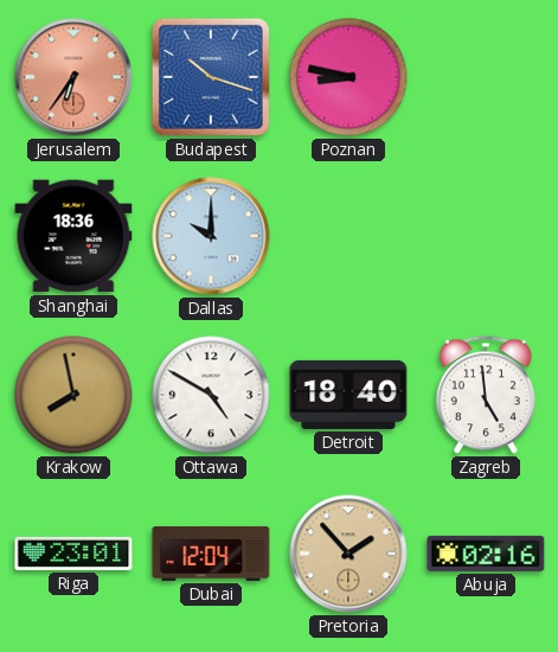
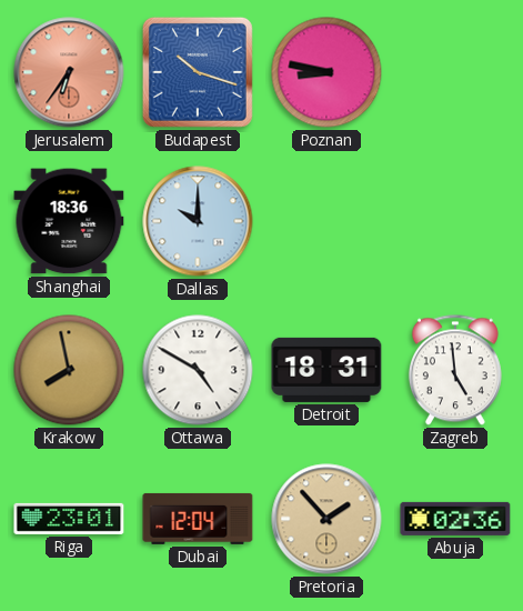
Detroit: 18:40 -> 18:31
Abuja: 02:16 -> 02:36
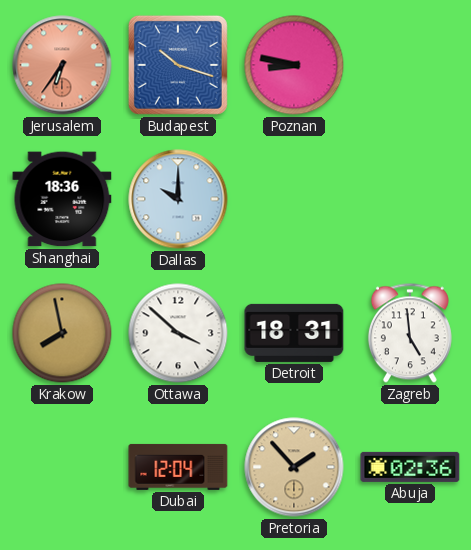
Ottawa: 4:50 -> 3:52
Riga: 23:01 -> none
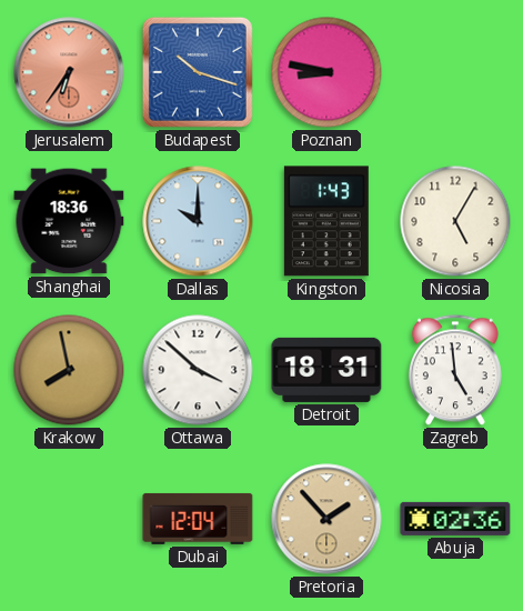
Kingston: none -> 1:43
Nicosia: none -> 5:05
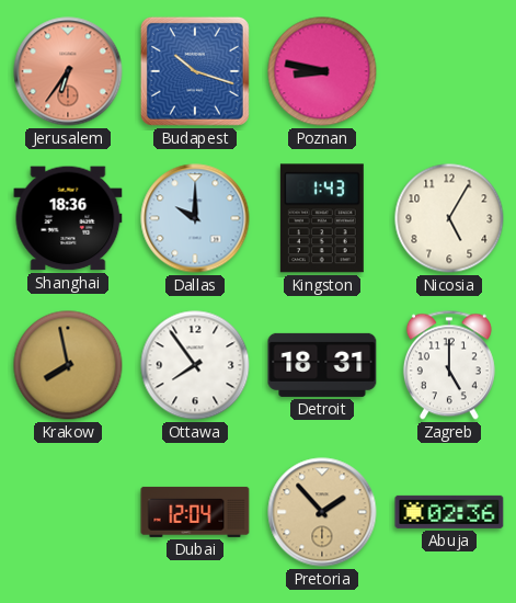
Ottawa: 3:52 -> 7:54
Zagreb: 4:59 -> 5:00
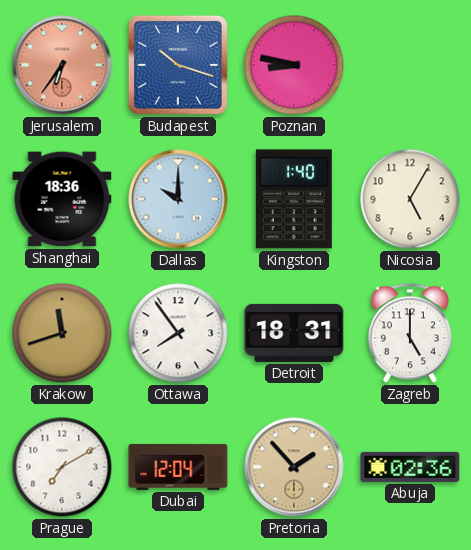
Kingston: 1:43 -> 1:40
Krakow: 7:58 -> 11:42
Prague: none -> 7:10
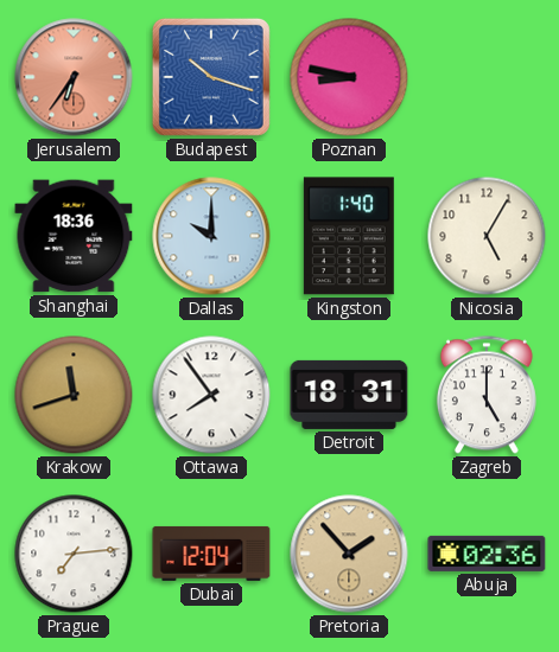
Prague: 7:10 -> 7:14
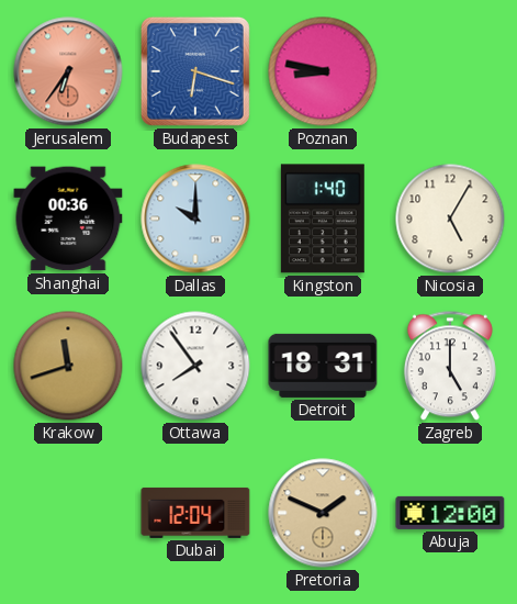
Budapest: 10:18 -> 6:18
Shanghai: 18:36 -> 00:36
Prague: 7:14 -> none
Pretoria: 1:53 -> 1:49
Abuja: 02:36 -> 12:00
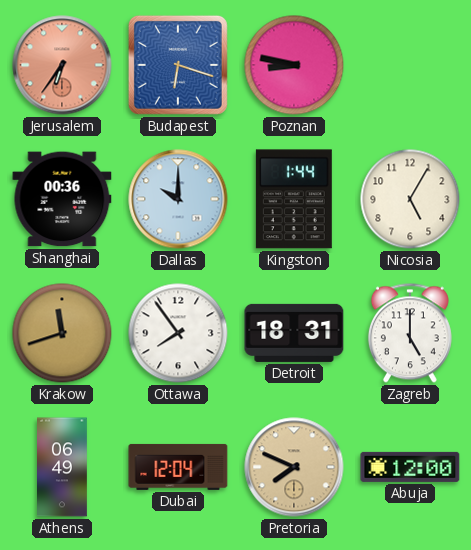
Kingston: 1:40 -> 1:44
Athens: none -> 06:49
Pretoria: 1:49 -> 7:49
